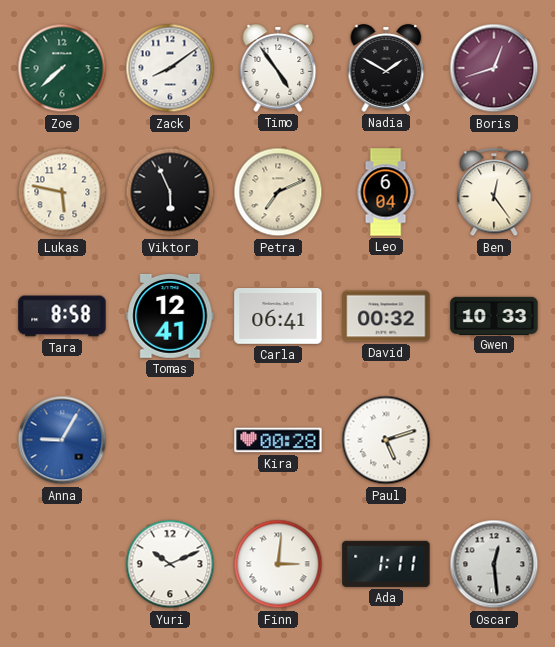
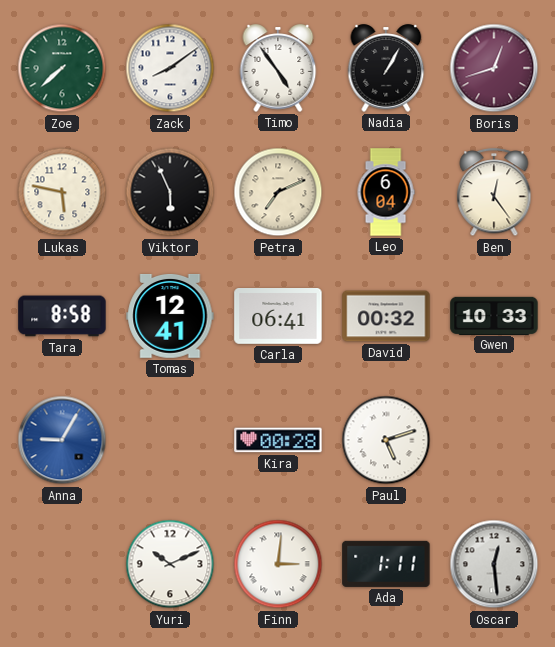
Nadia: 1:50 -> 1:05
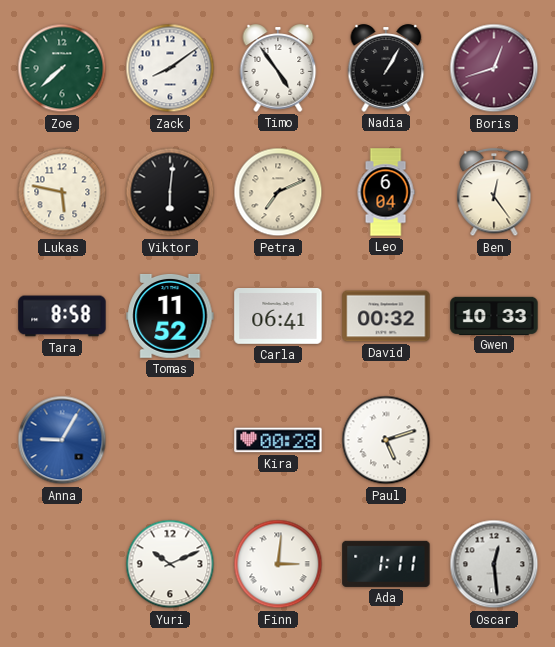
Viktor: 5:56 -> 6:01
Tomas: 12:41 -> 11:52
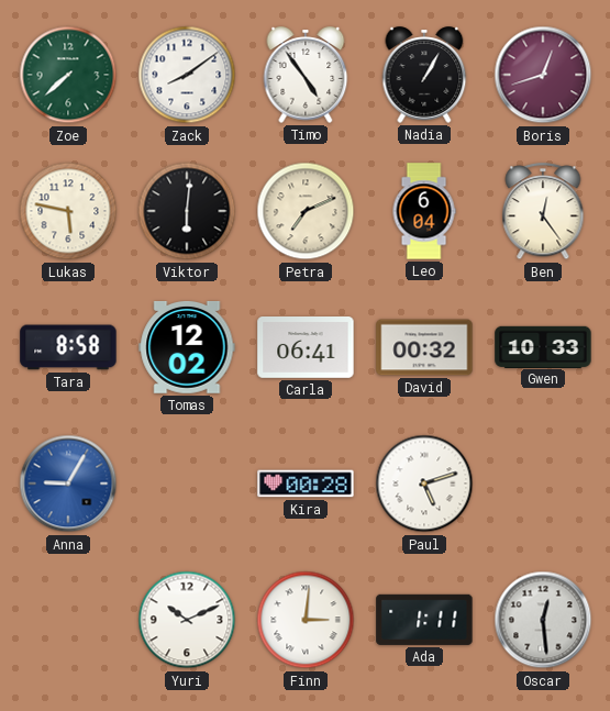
Tomas: 11:52 -> 12:02
